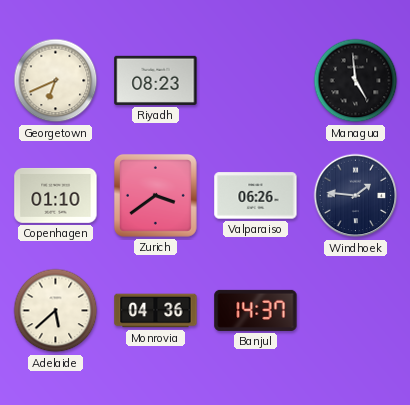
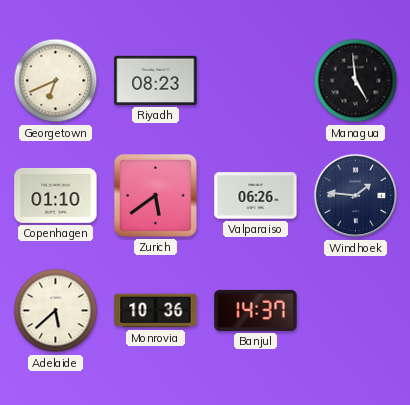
Zurich: 3:39 -> 5:39
Monrovia: 04:36 -> 10:36
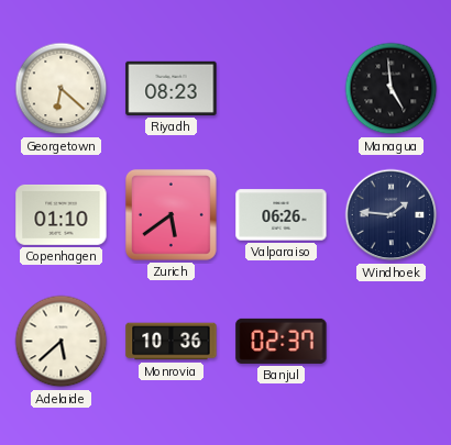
Georgetown: 6:41 -> 6:22
Banjul: 14:37 -> 02:37
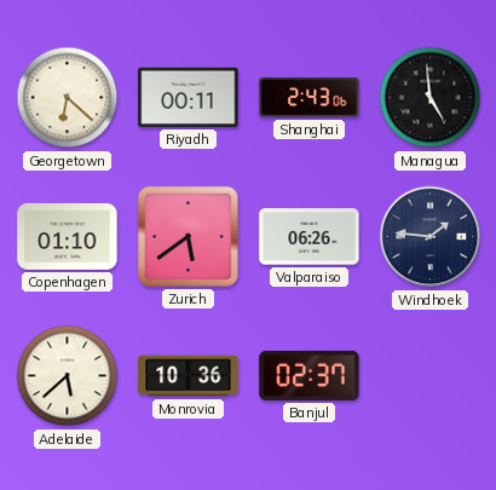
Riyadh: 08:23 -> 00:11
Shanghai: none -> 2:43
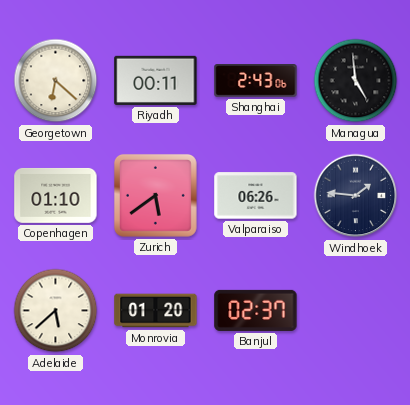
Monrovia: 10:36 -> 01:20
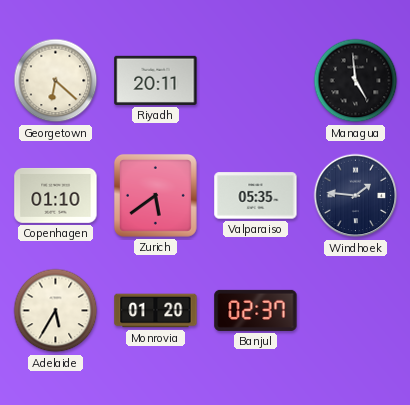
Riyadh: 00:11 -> 20:11
Shanghai: 2:43 -> none
Valparaiso: 06:26 -> 05:35
Adelaide: 5:38 -> 5:35
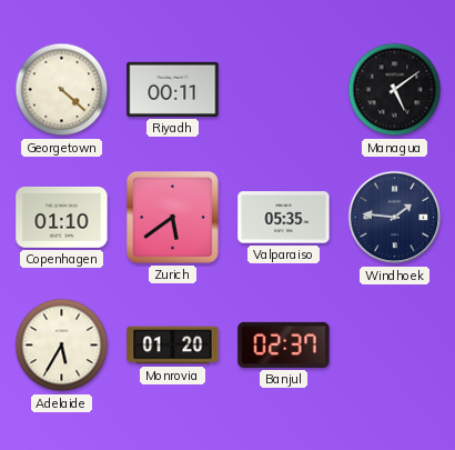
Georgetown: 6:22 -> 4:22
Riyadh: 20:11 -> 00:11
Managua: 4:59 -> 5:09
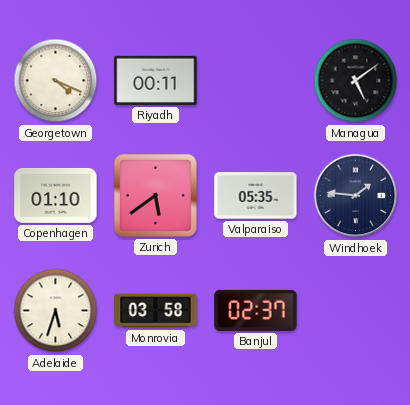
Georgetown: 4:22 -> 4:19
Adelaide: 5:35 -> 5:33
Monrovia: 01:20 -> 03:58
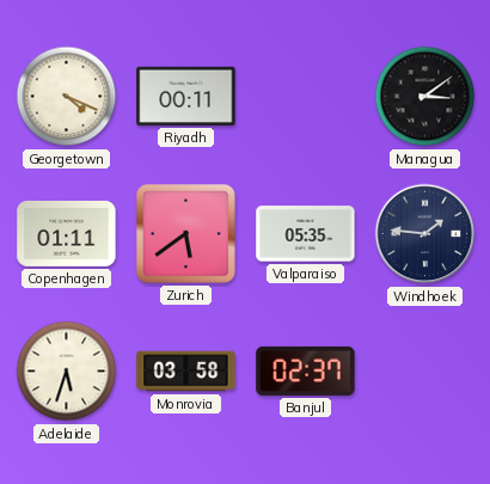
Managua: 5:09 -> 3:09
Copenhagen: 01:10 -> 01:11
